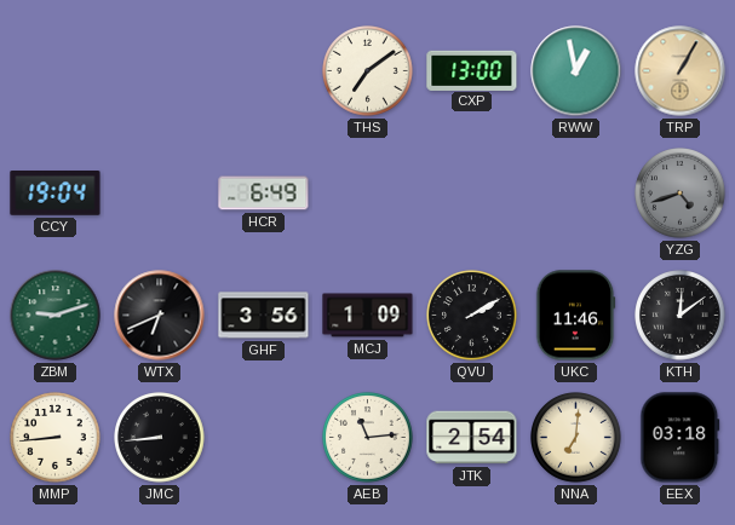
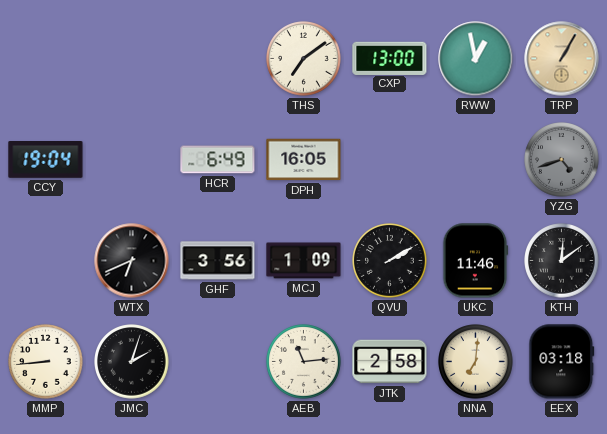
DPH: none -> 16:05
ZBM: 9:12 -> none
JMC: 8:44 -> 2:03
JTK: 2:54 -> 2:58
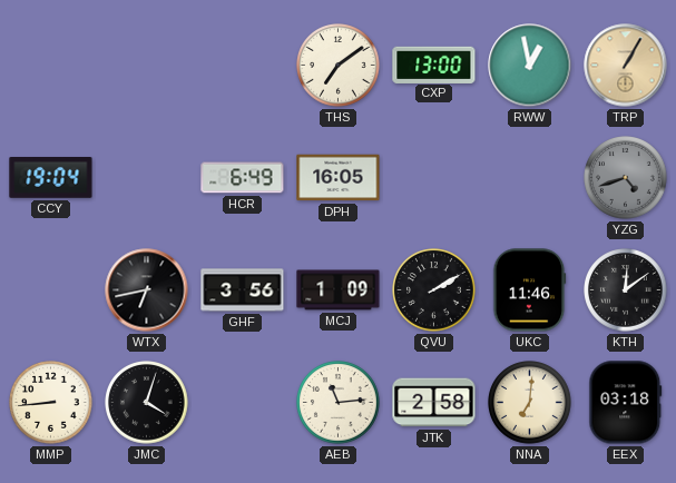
WTX: 6:41 -> 6:43
JMC: 2:03 -> 4:03
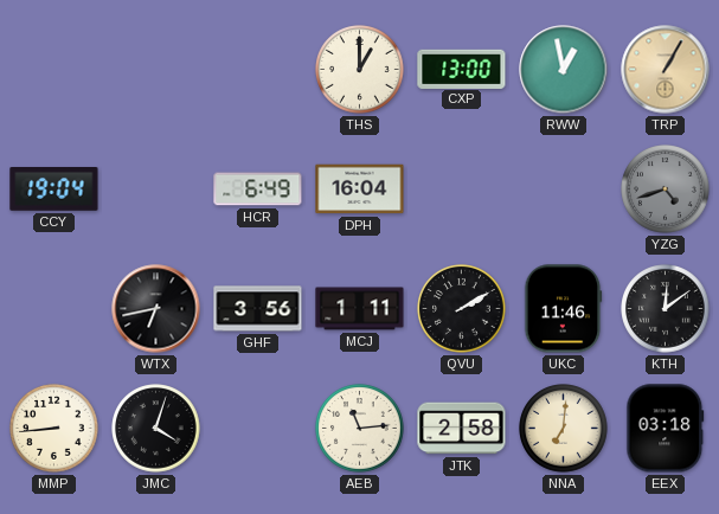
THS: 7:09 -> 1:00
DPH: 16:05 -> 16:04
MCJ: 1:09 -> 1:11
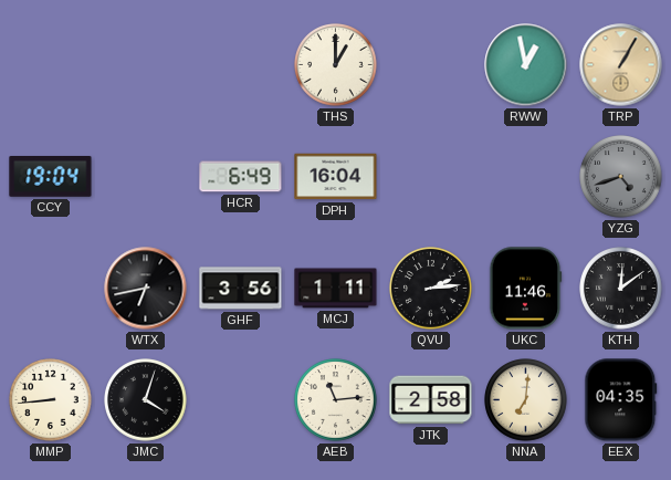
CXP: 13:00 -> none
QVU: 2:10 -> 2:14
EEX: 03:18 -> 04:35
